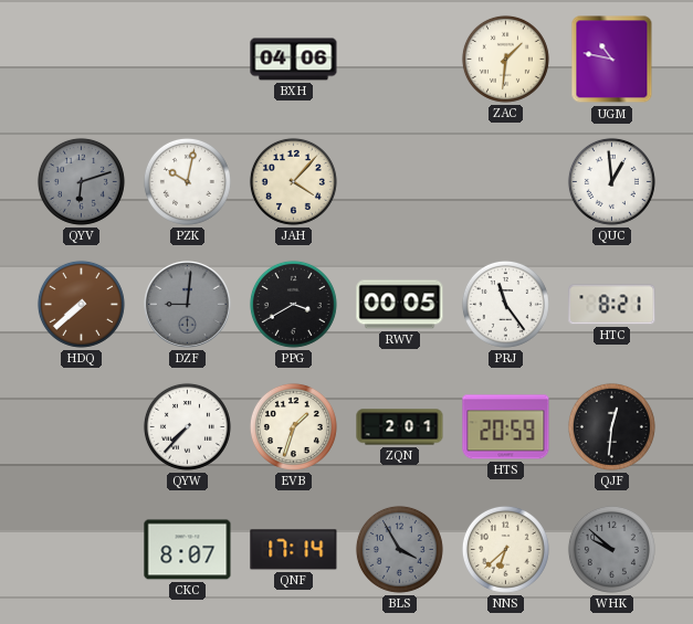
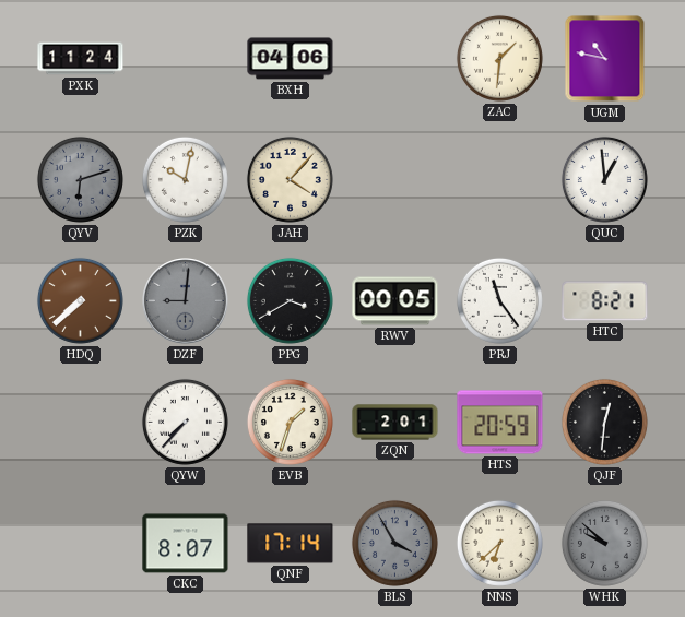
PXK: none -> 11:24
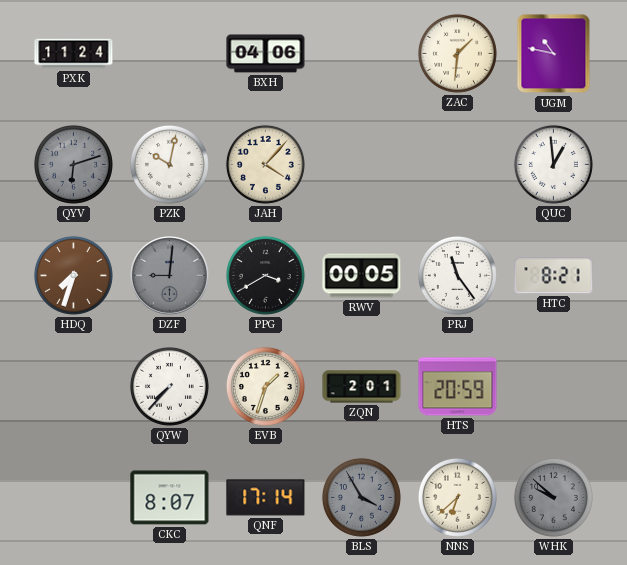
HDQ: 7:38 -> 7:33
QJF: 12:31 -> none
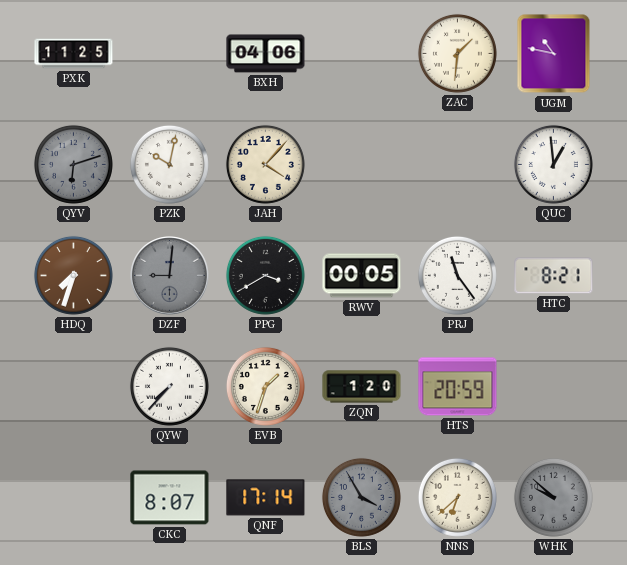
PXK: 11:24 -> 11:25
ZQN: 2:01 -> 1:20
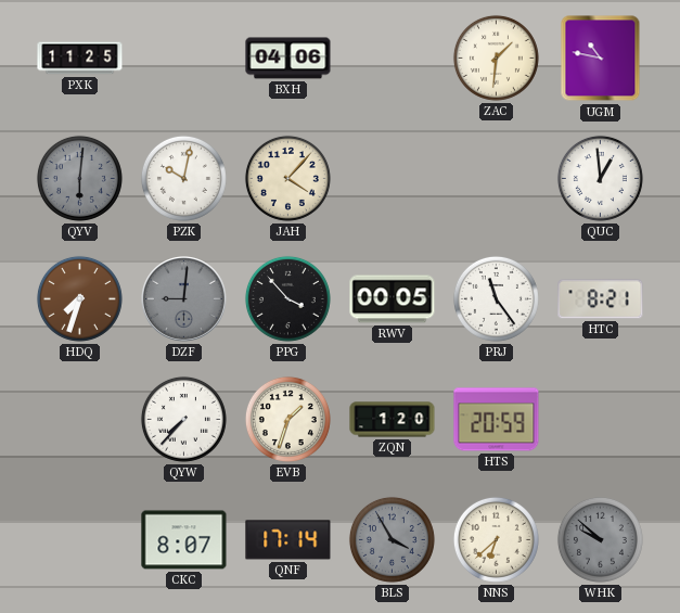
QYV: 6:12 -> 6:01
PPG: 3:40 -> 3:53
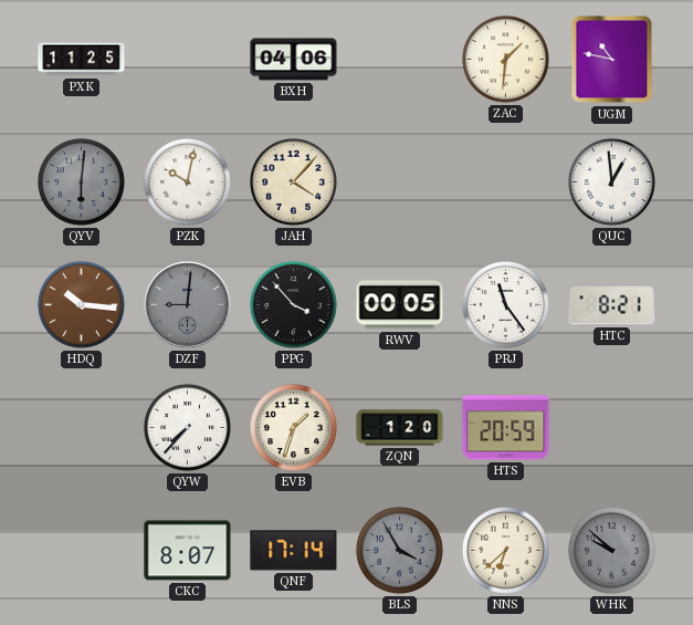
HDQ: 7:33 -> 10:16
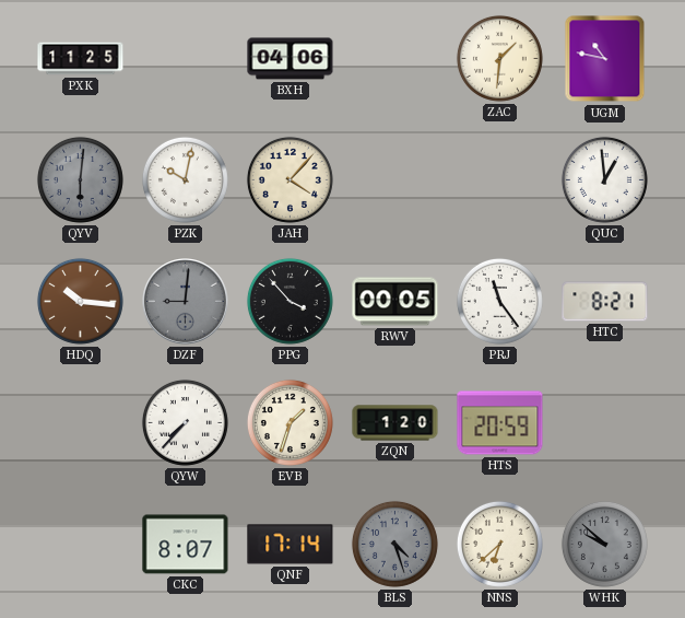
BLS: 3:55 -> 4:27
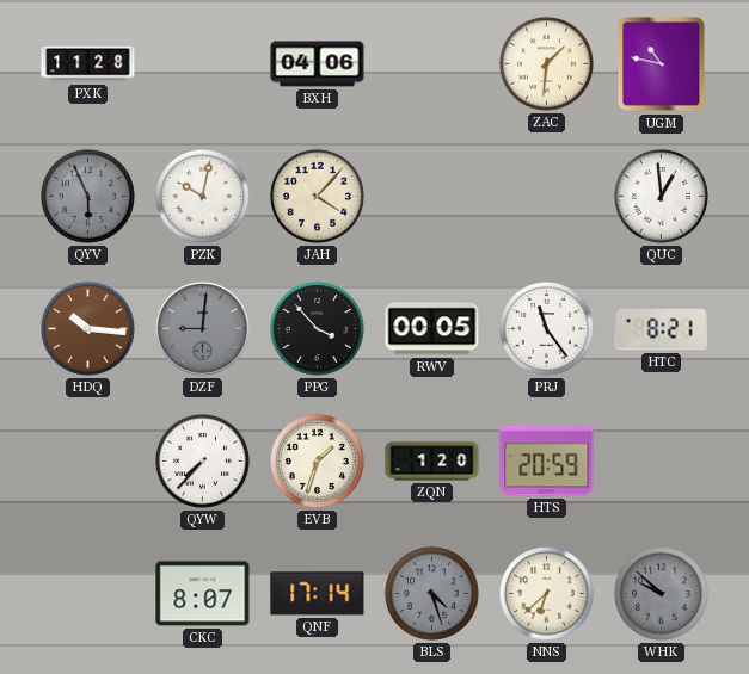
PXK: 11:25 -> 11:28
QYV: 6:01 -> 5:56
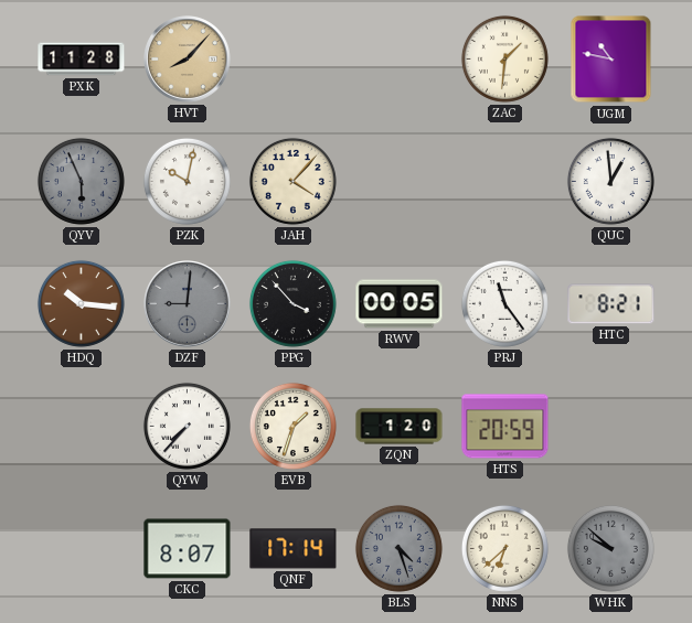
HVT: none -> 8:07
BXH: 04:06 -> none
